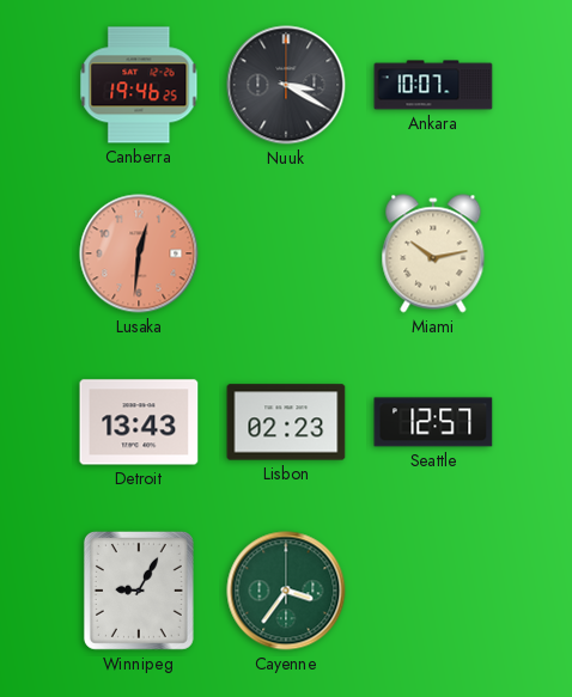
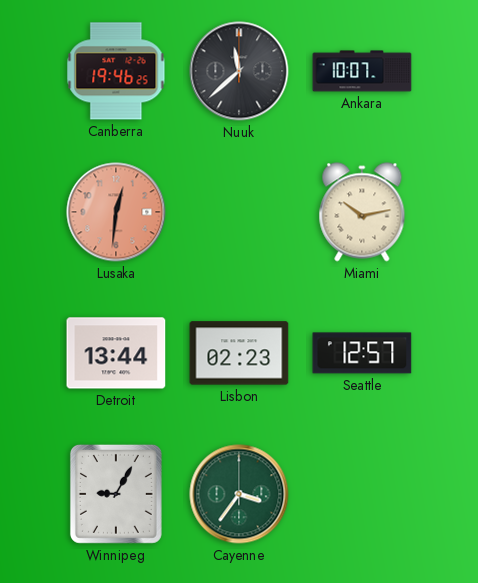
Nuuk: 3:20 -> 11:38
Detroit: 13:43 -> 13:44
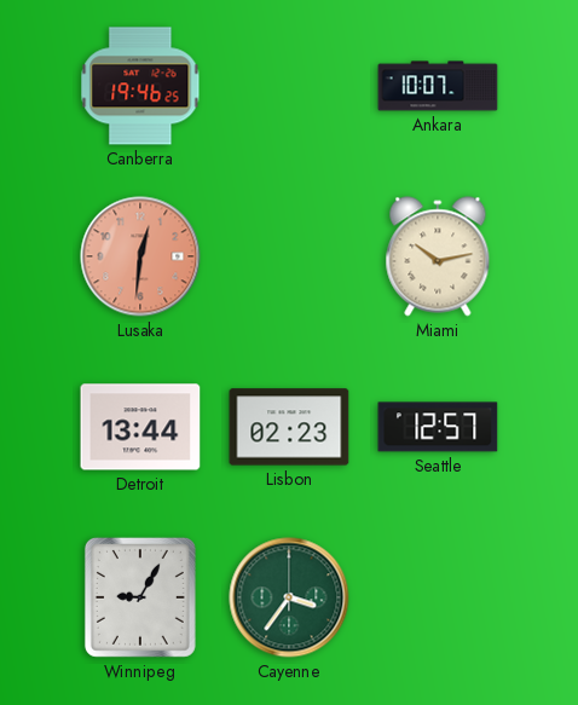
Nuuk: 11:38 -> none
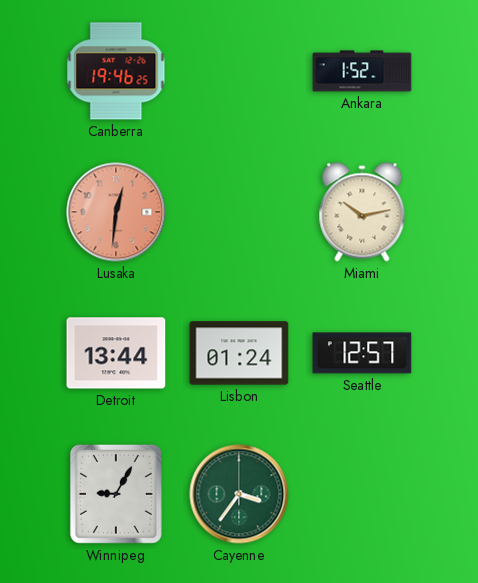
Ankara: 10:07 -> 1:52
Lisbon: 02:23 -> 01:24
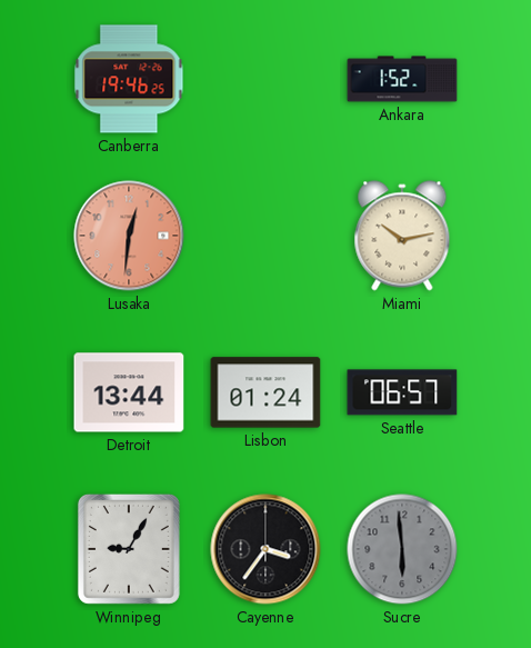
Seattle: 12:57 -> 06:57
Cayenne dial: green -> black
Sucre: none -> 5:59
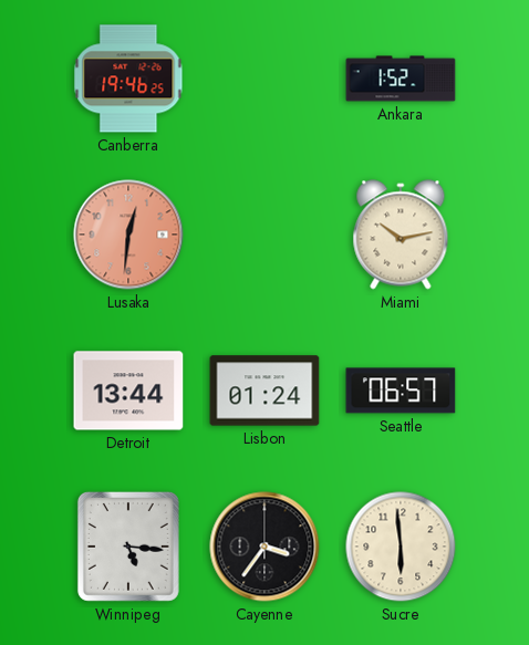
Winnipeg: 9:05 -> 5:16
Sucre dial: grey -> cream
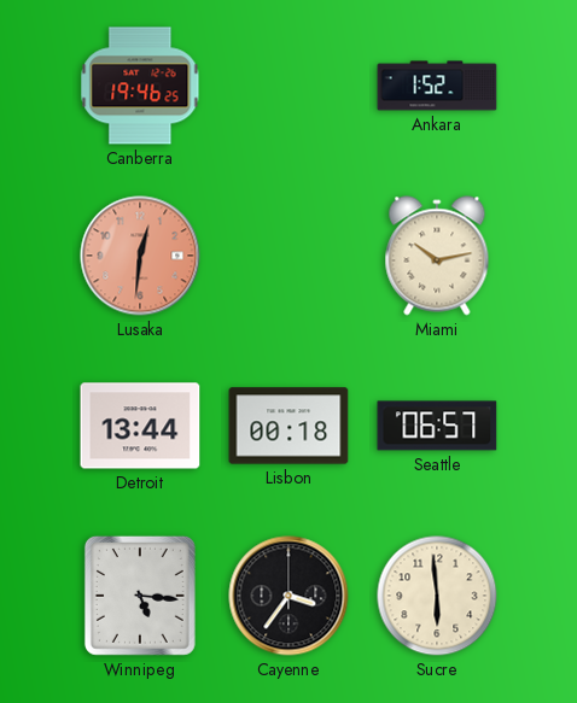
Lisbon: 01:24 -> 00:18
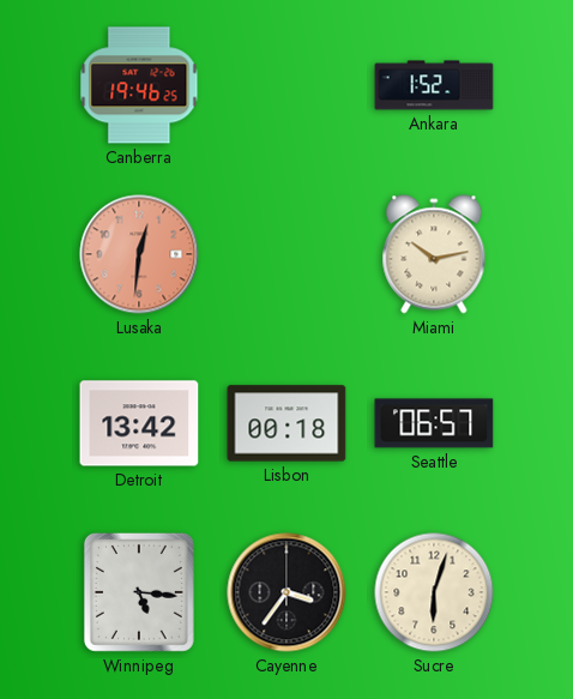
Detroit: 13:44 -> 13:42
Sucre: 5:59 -> 6:03
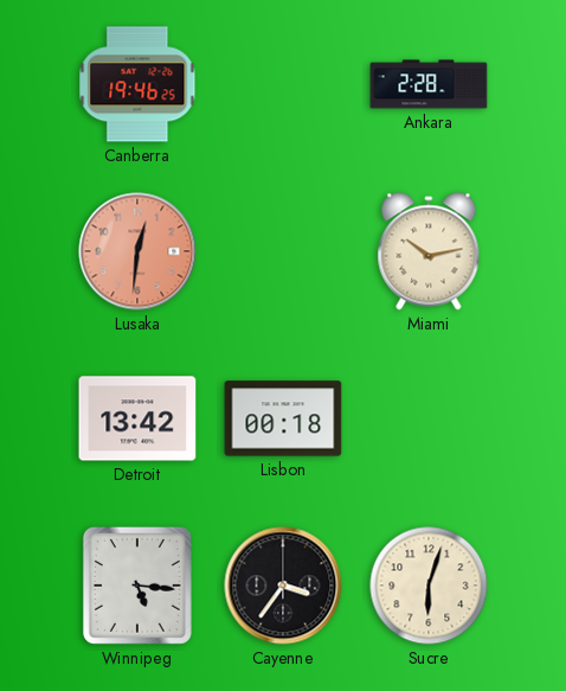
Ankara: 1:52 -> 2:28
Seattle: 06:57 -> none
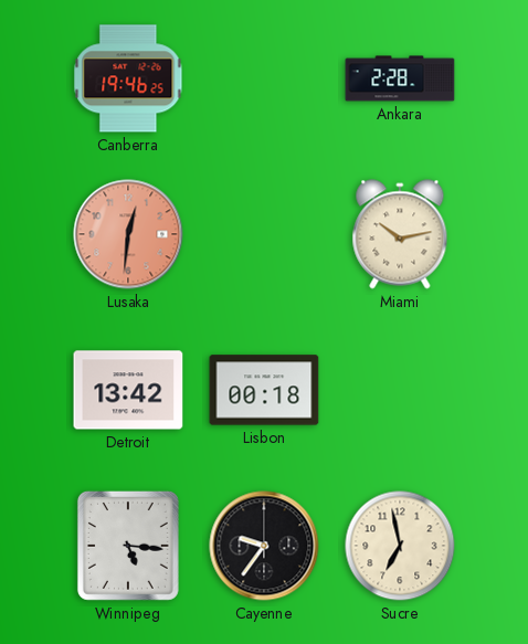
Cayenne: 3:36 -> 9:36
Sucre: 6:03 -> 6:58
